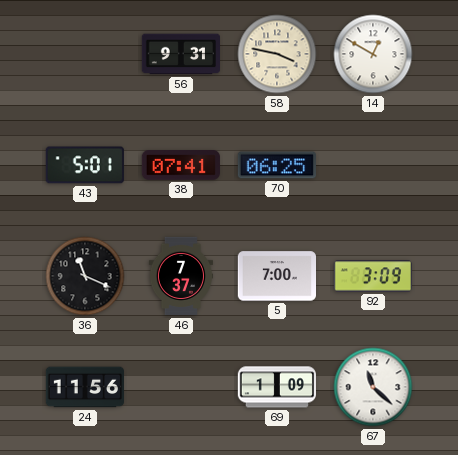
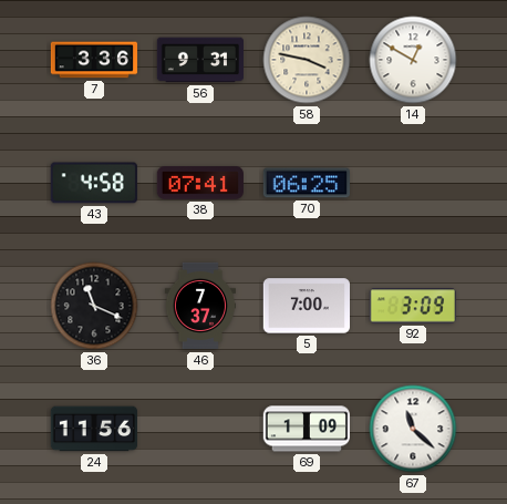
7: none -> 3:36
43: 5:01 -> 4:58
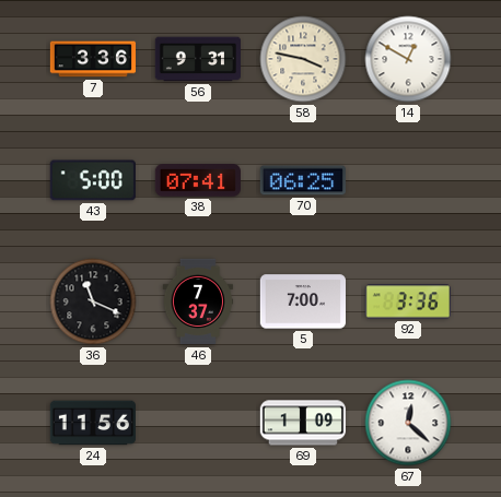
43: 4:58 -> 5:00
92: 3:09 -> 3:36
67: 11:22 -> 12:22
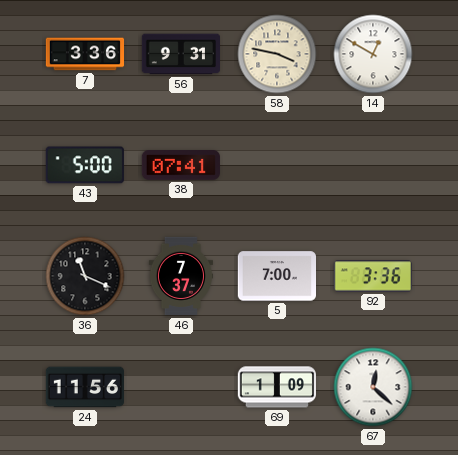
70: 06:25 -> none
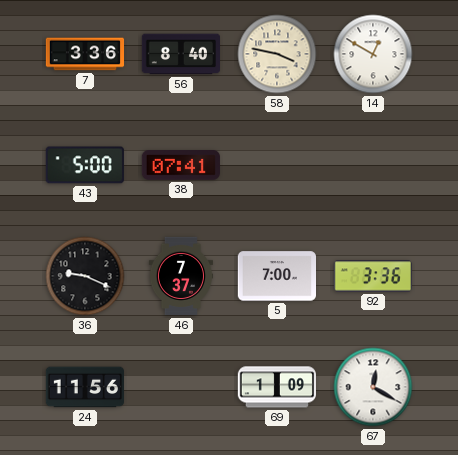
56: 9:31 -> 8:40
36: 11:19 -> 9:19
67: 12:22 -> 12:20
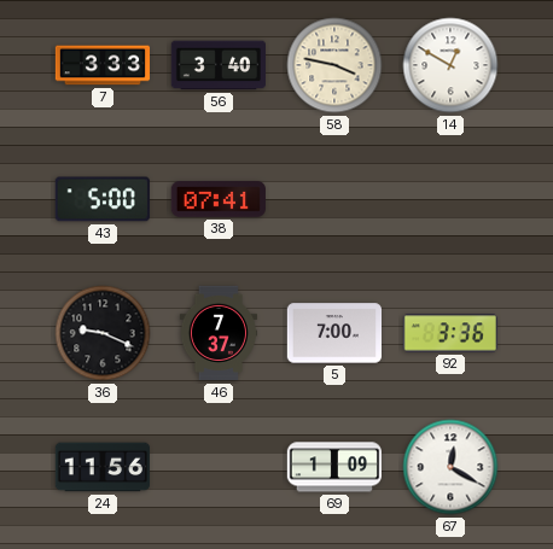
7: 3:36 -> 3:33
56: 8:40 -> 3:40
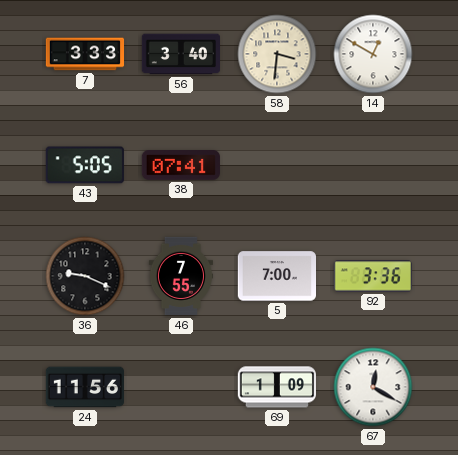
58: 3:47 -> 3:31
43: 5:00 -> 5:05
46: 7:37 -> 7:55
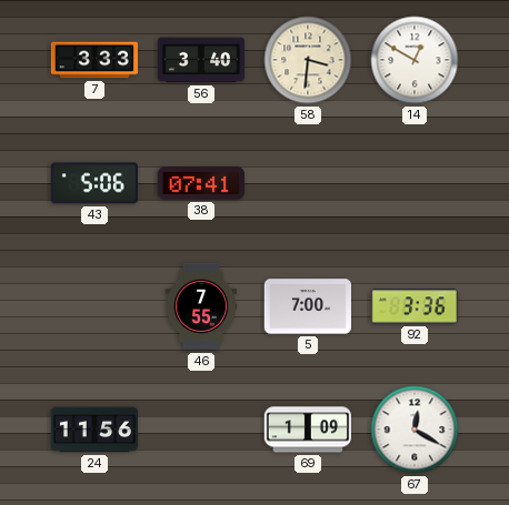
43: 5:05 -> 5:06
36: 9:19 -> none
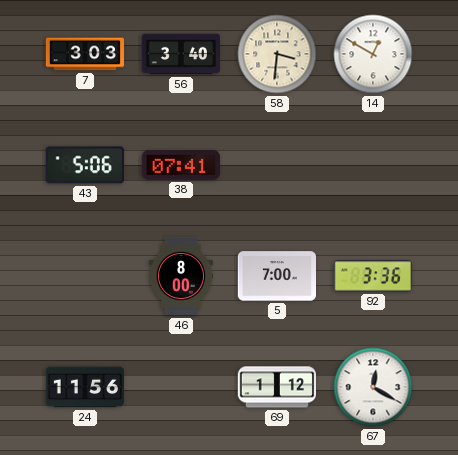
7: 3:33 -> 3:03
46: 7:55 -> 8:00
69: 1:09 -> 1:12
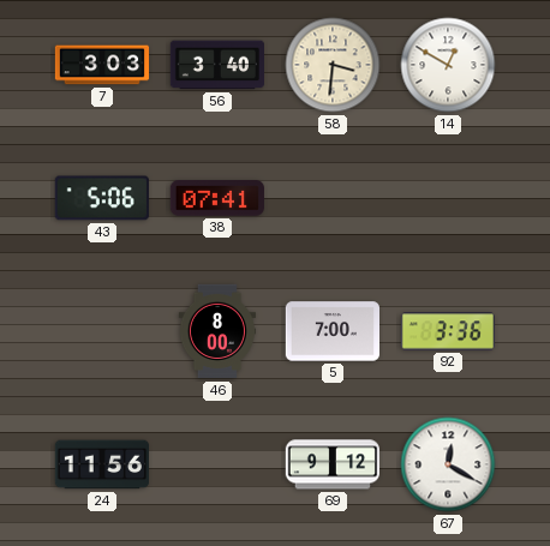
69: 1:12 -> 9:12
